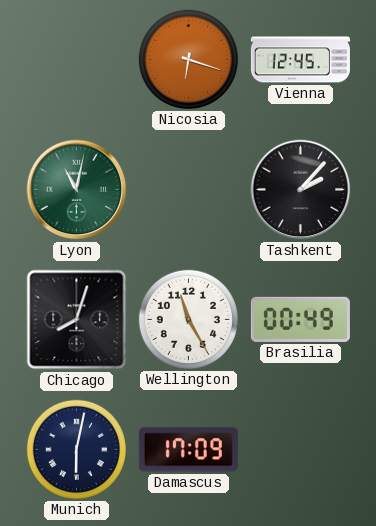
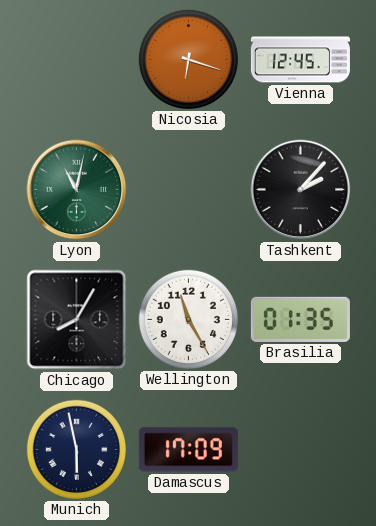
Chicago: 8:03 -> 8:05
Brasilia: 00:49 -> 01:35
Munich: 6:02 -> 5:58
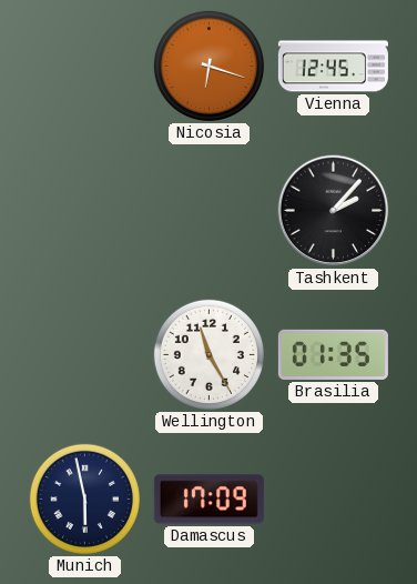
Lyon: 11:02 -> none
Chicago: 8:05 -> none
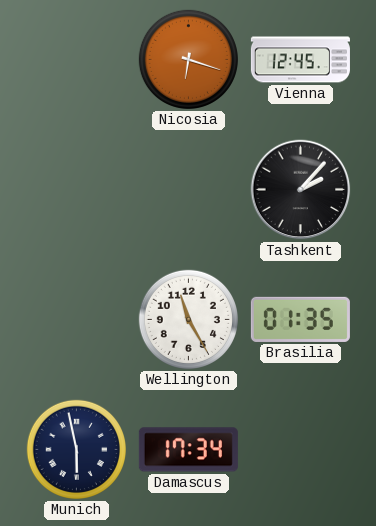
Damascus: 17:09 -> 17:34
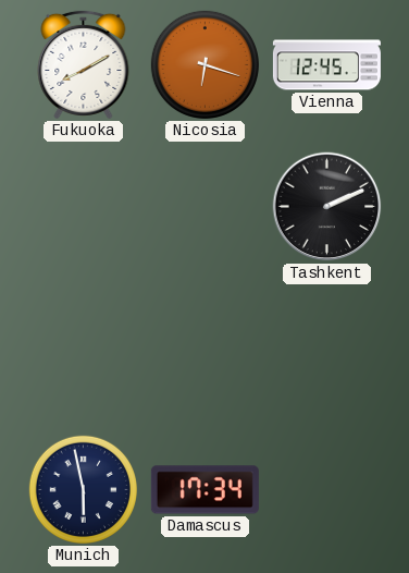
Fukuoka: none -> 8:10
Tashkent: 2:07 -> 2:11
Wellington: 11:25 -> none
Brasilia: 01:35 -> none
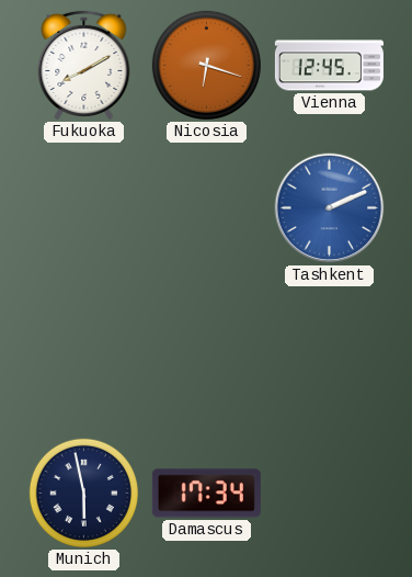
Tashkent dial: black -> blue
